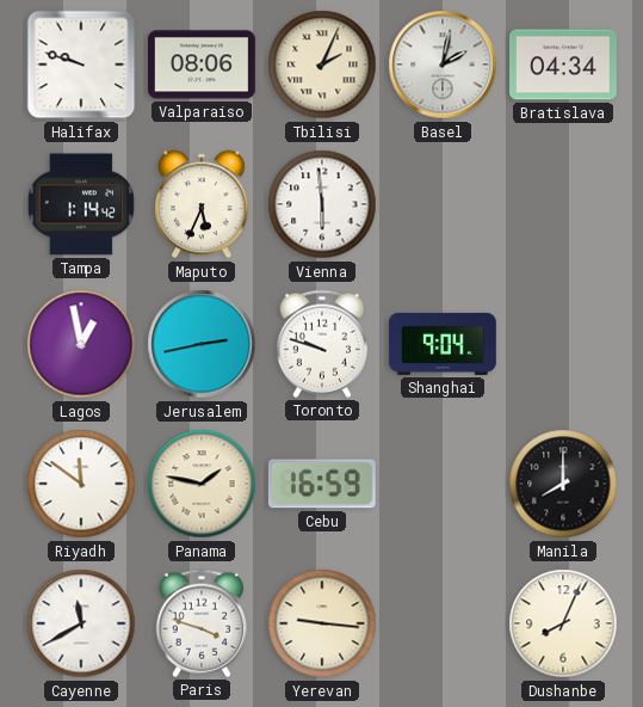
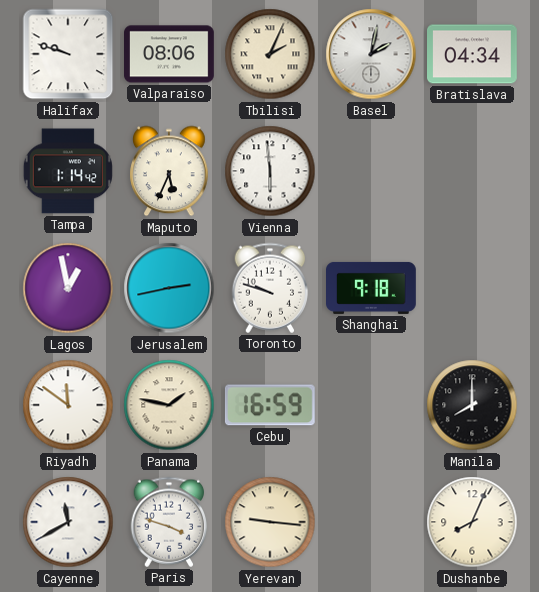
Shanghai: 9:04 -> 9:18
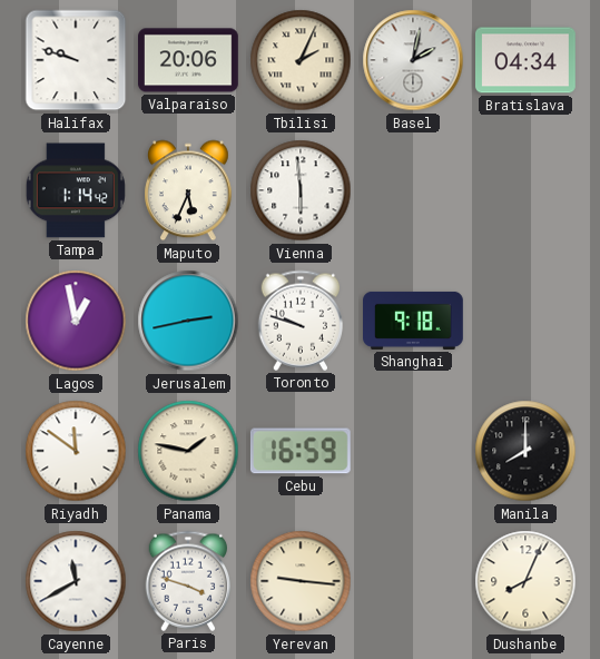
Valparaiso: 08:06 -> 20:06
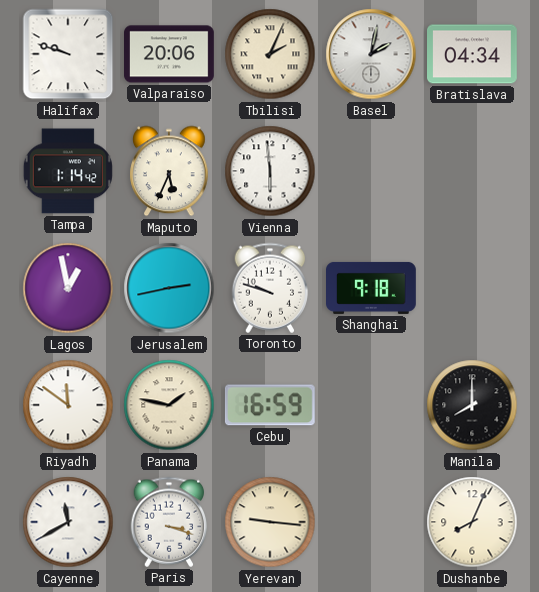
Paris: 3:48 -> 3:18
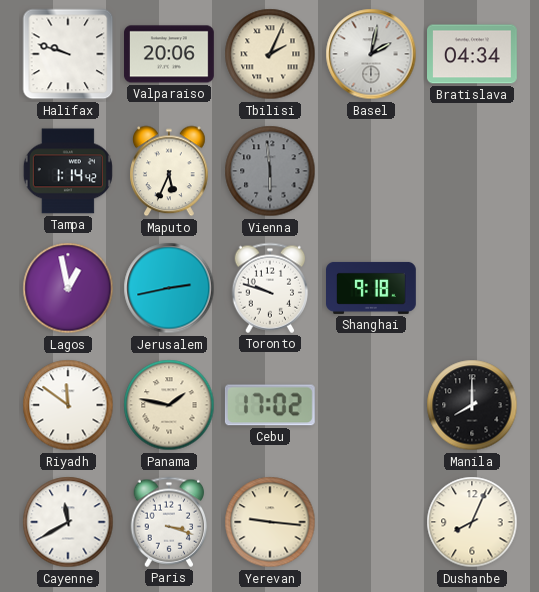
Vienna dial: white -> grey
Cebu: 16:59 -> 17:02
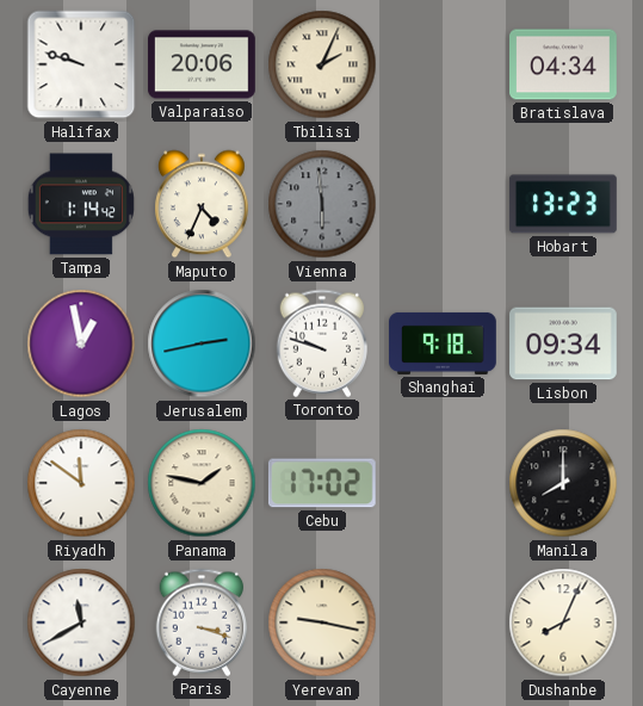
Basel: 2:02 -> none
Maputo: 5:34 -> 4:34
Hobart: none -> 13:23
Lisbon: none -> 09:34
Yerevan: 9:16 -> 9:17
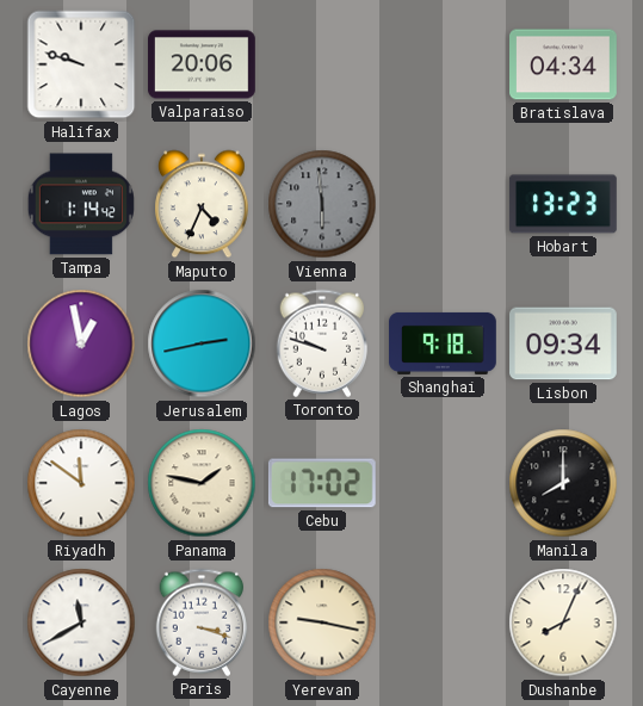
Tbilisi: 2:04 -> none
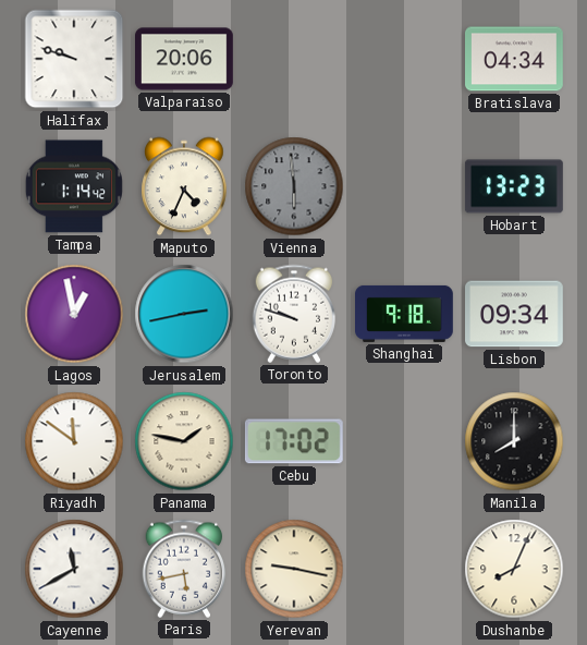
Paris: 3:18 -> 5:43
